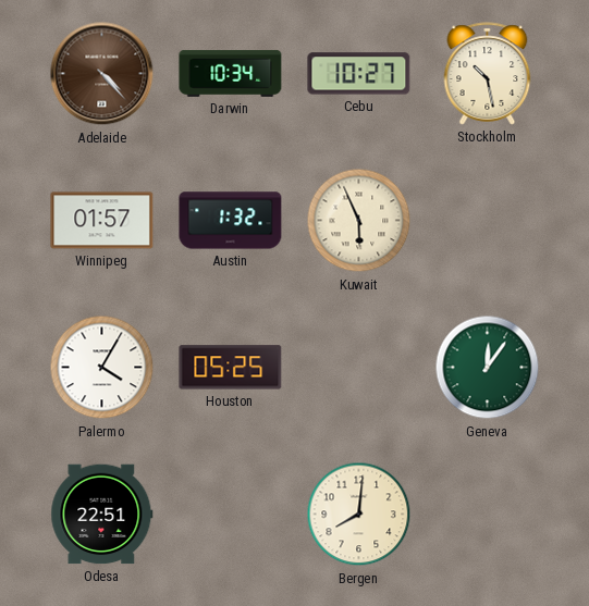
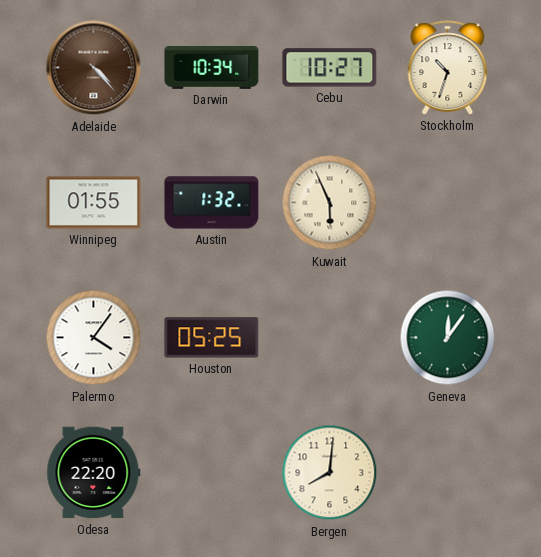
Stockholm: 10:28 -> 10:33
Winnipeg: 01:57 -> 01:55
Palermo: 4:05 -> 4:06
Odesa: 22:51 -> 22:20
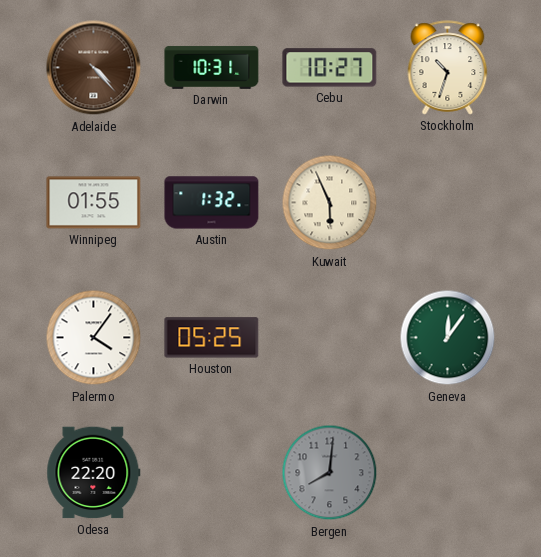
Darwin: 10:34 -> 10:31
Bergen dial: cream -> grey
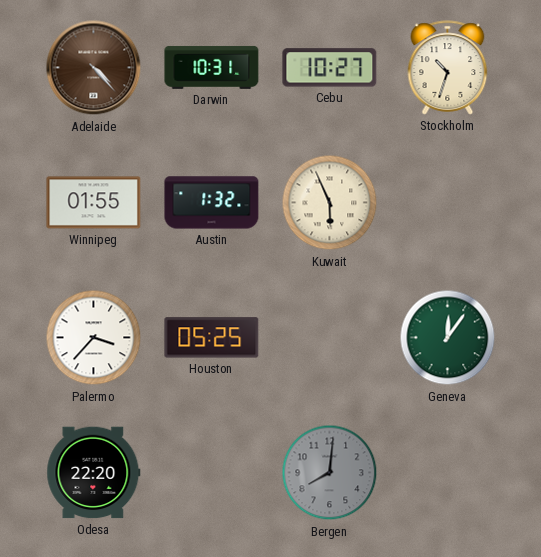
Palermo: 4:06 -> 3:37
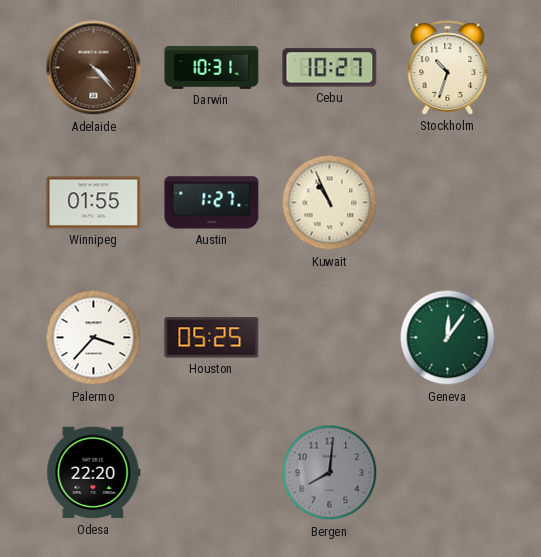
Austin: 1:32 -> 1:27
Kuwait: 5:56 -> 10:56
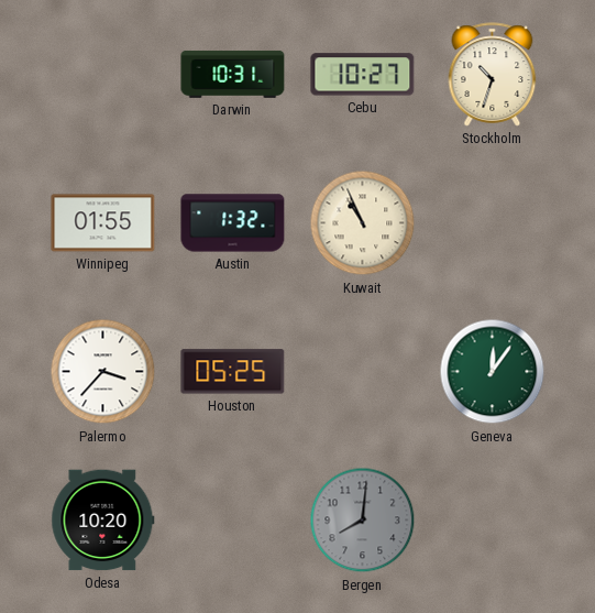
Adelaide: 4:23 -> none
Austin: 1:27 -> 1:32
Odesa: 22:20 -> 10:20
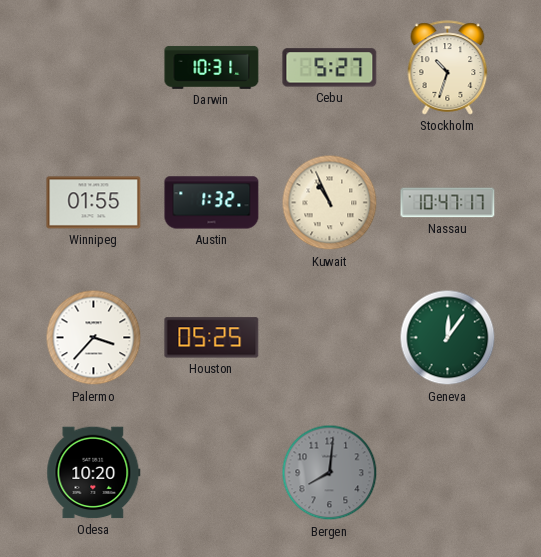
Cebu: 10:27 -> 5:27
Nassau: none -> 10:47
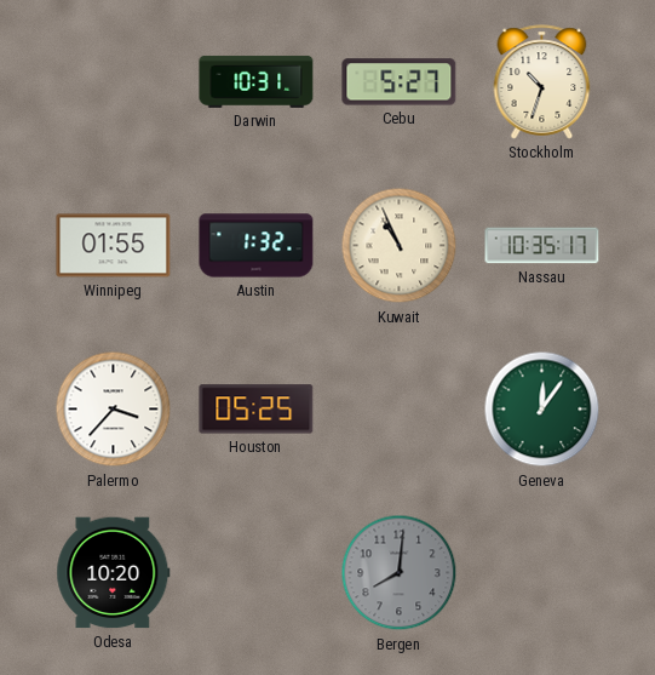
Nassau: 10:47 -> 10:35
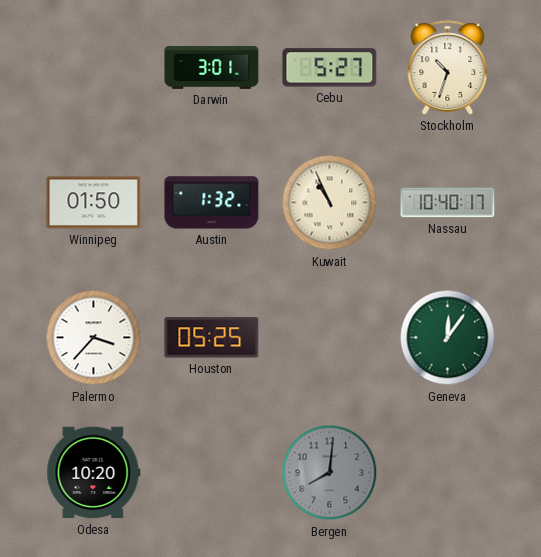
Darwin: 10:31 -> 3:01
Winnipeg: 01:55 -> 01:50
Nassau: 10:35 -> 10:40
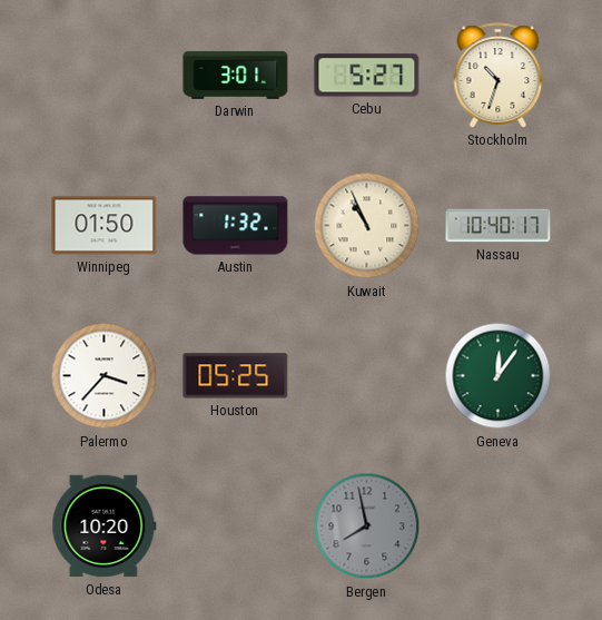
Bergen: 8:01 -> 7:58
